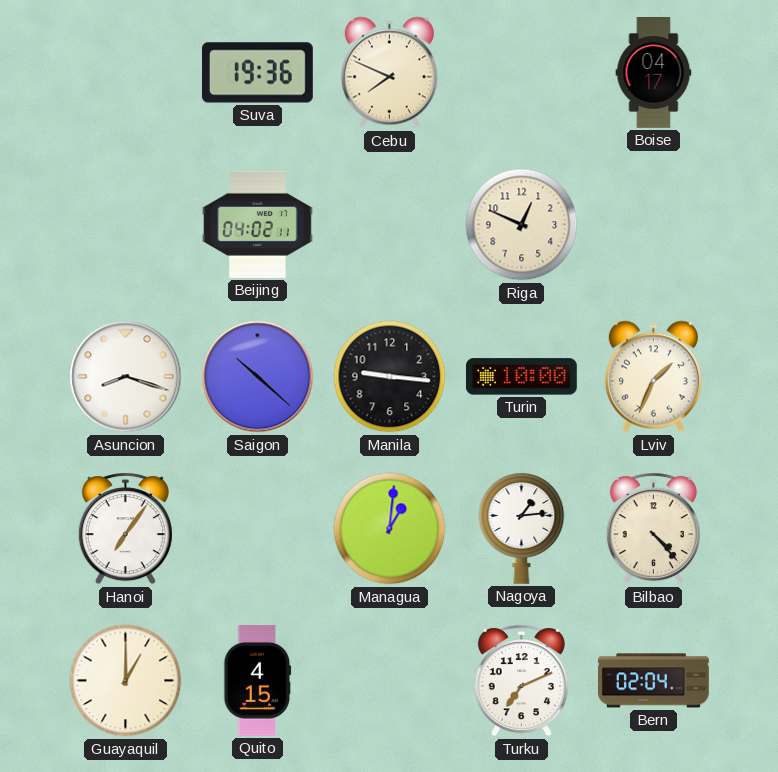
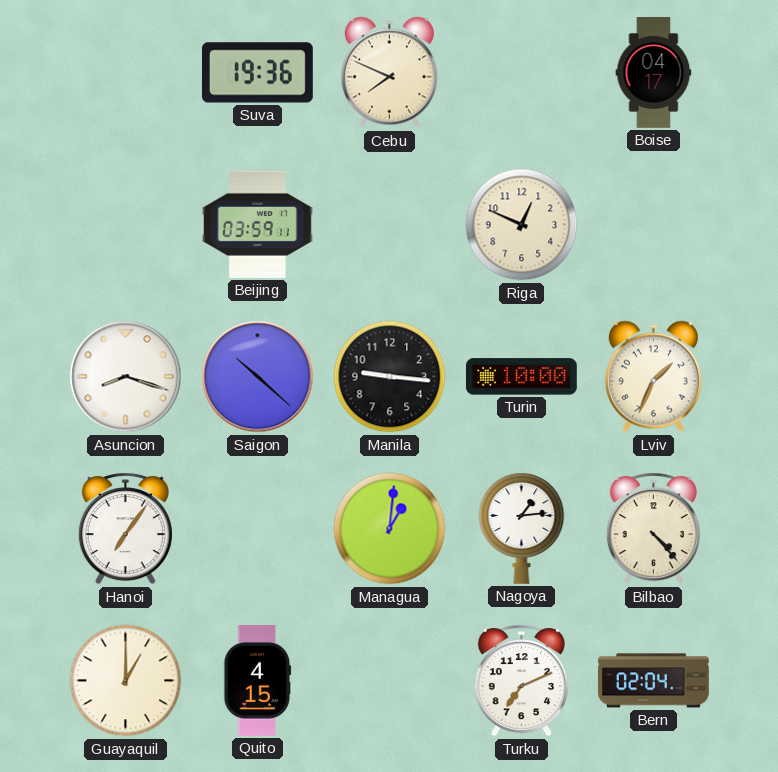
Beijing: 04:02 -> 03:59
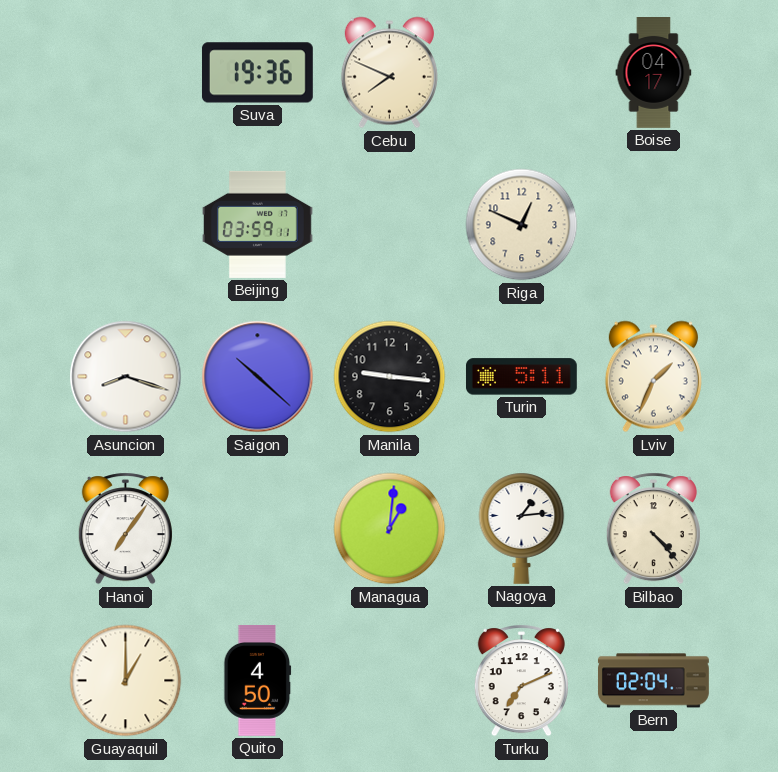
Turin: 10:00 -> 5:11
Quito: 4:15 -> 4:50
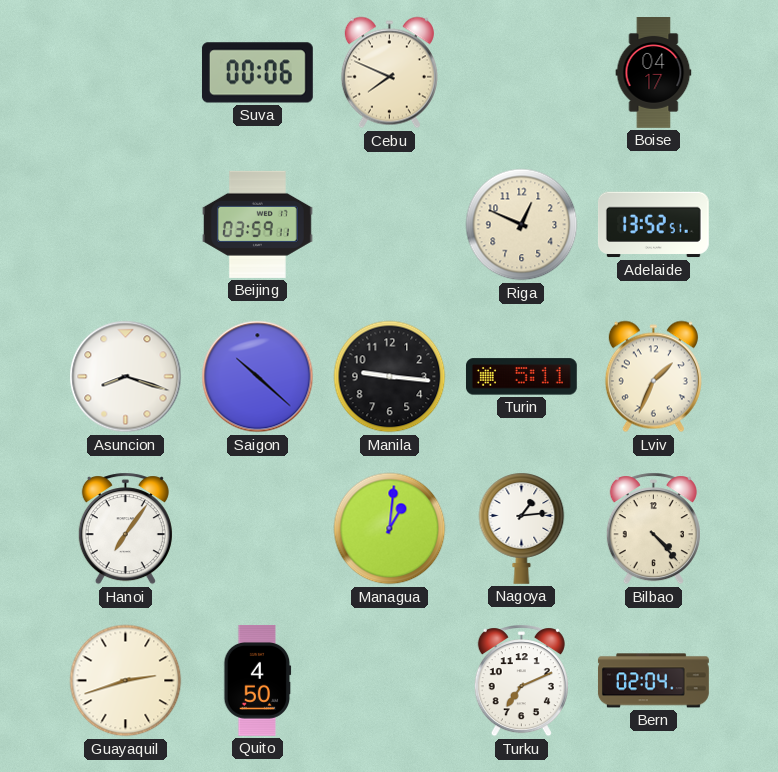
Suva: 19:36 -> 00:06
Adelaide: none -> 13:52
Guayaquil: 1:00 -> 2:42
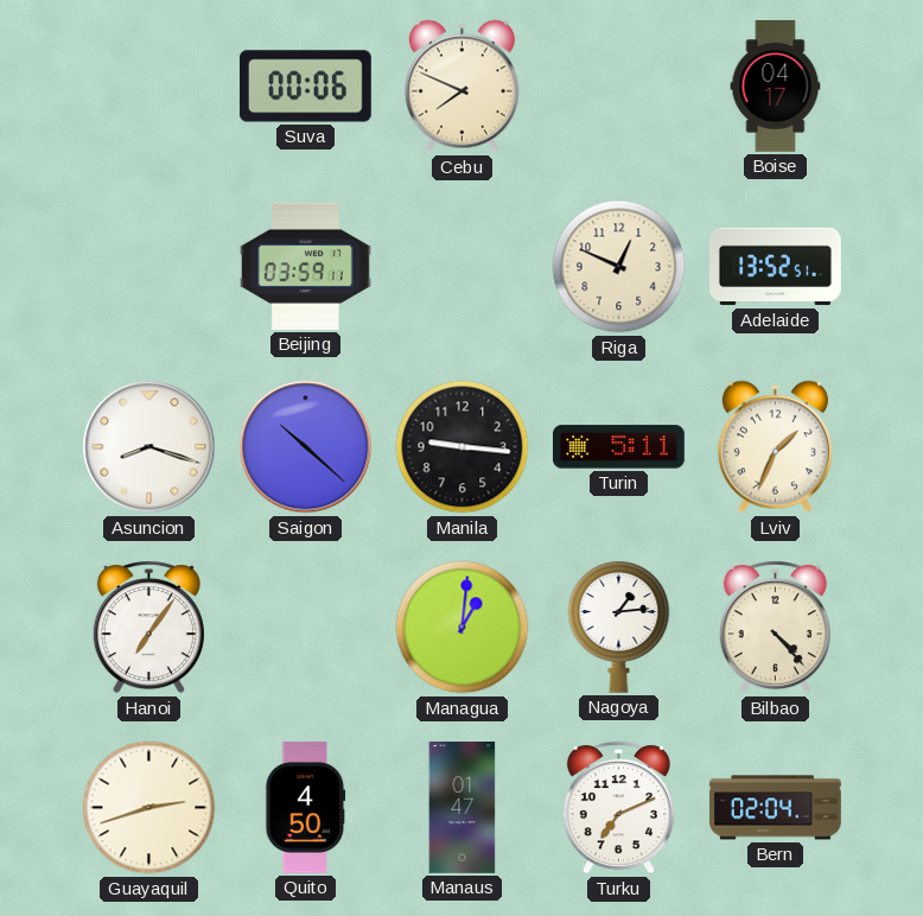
Manaus: none -> 01:47
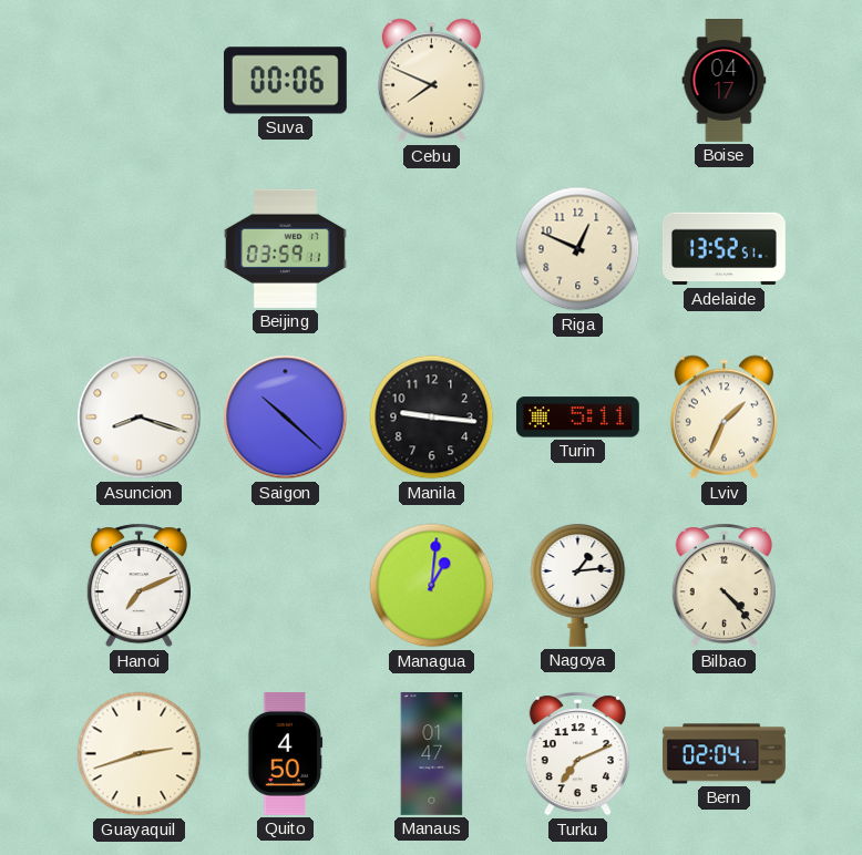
Hanoi: 7:06 -> 7:11
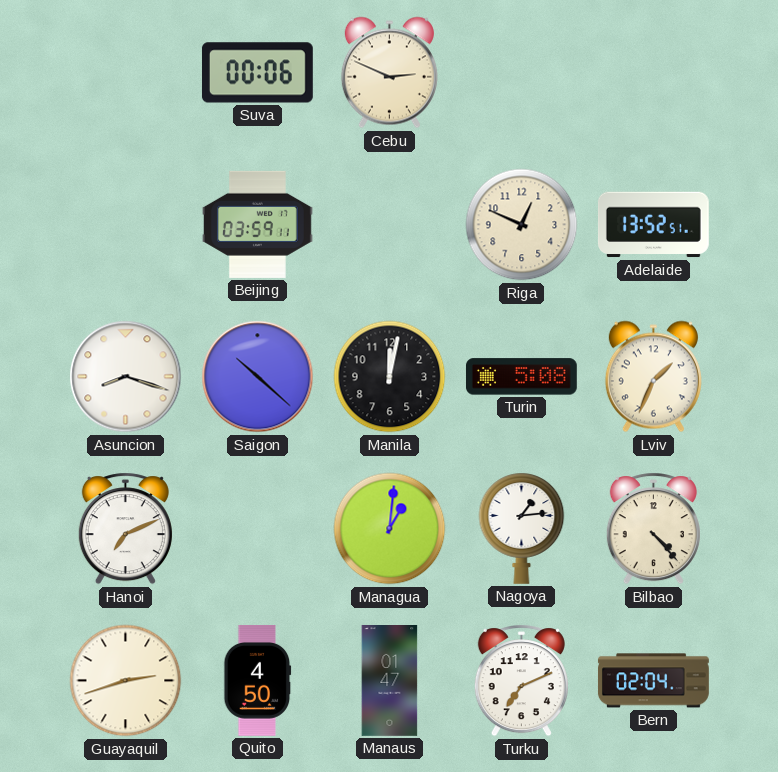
Cebu: 7:49 -> 2:49
Boise: 04:17 -> none
Manila: 9:16 -> 12:02
Turin: 5:11 -> 5:08
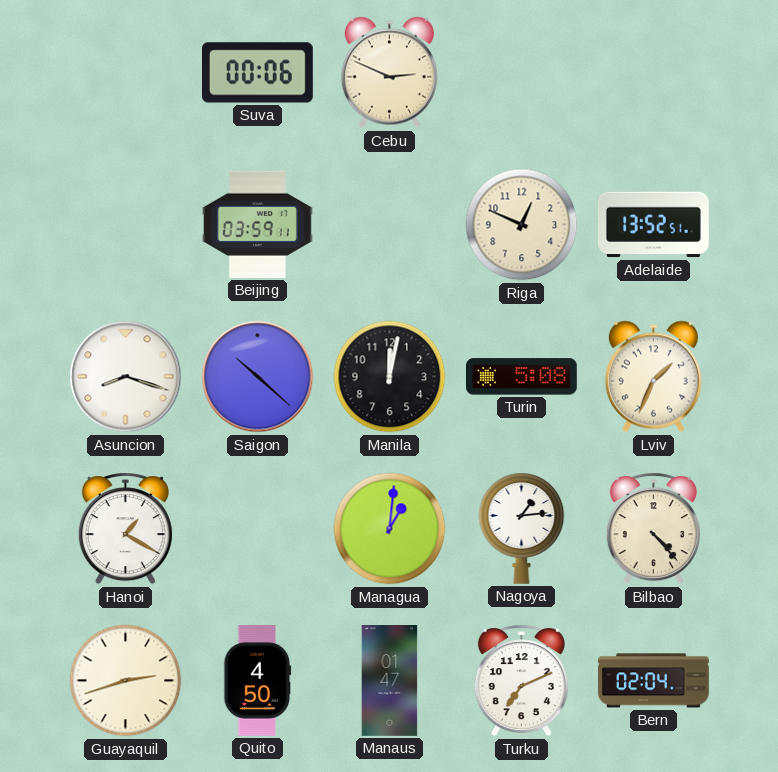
Hanoi: 7:11 -> 1:20
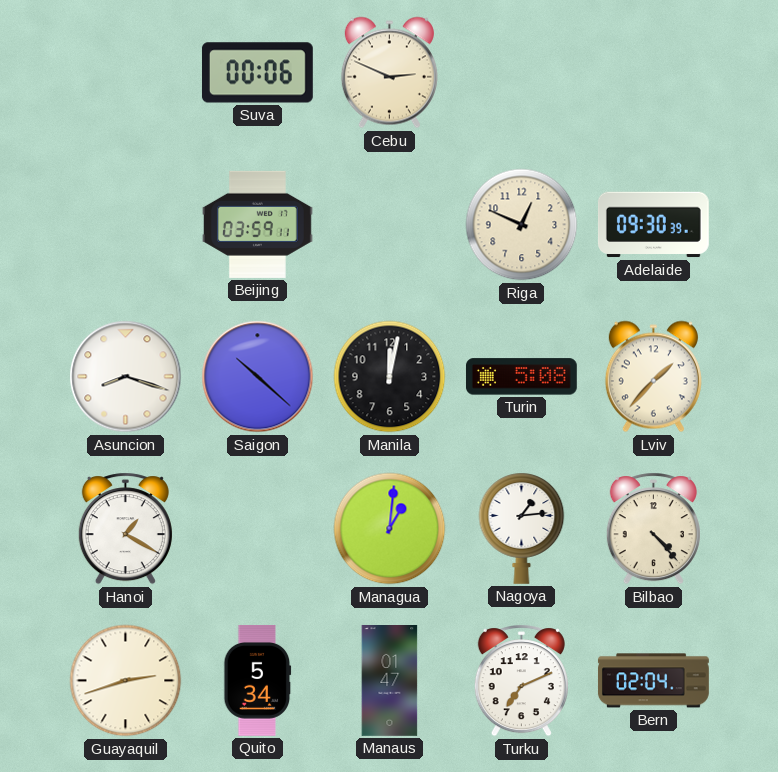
Adelaide: 13:52 -> 09:30
Lviv: 1:34 -> 1:37
Quito: 4:50 -> 5:34
